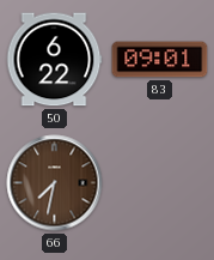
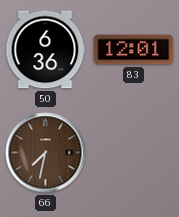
50: 6:22 -> 6:36
83: 09:01 -> 12:01
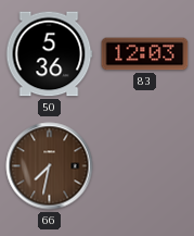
50: 6:36 -> 5:36
83: 12:01 -> 12:03
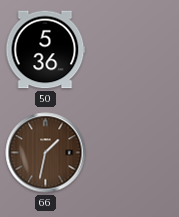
83: 12:03 -> none
66: 7:32 -> 1:32
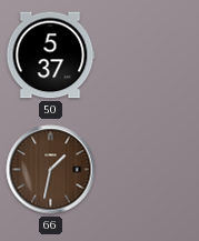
50: 5:36 -> 5:37
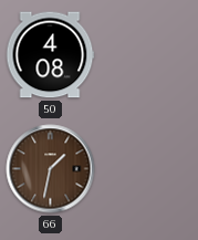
50: 5:37 -> 4:08
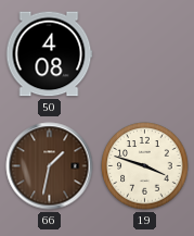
19: none -> 3:48
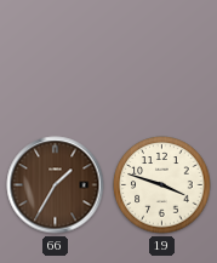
50: 4:08 -> none
66: 1:32 -> 1:35
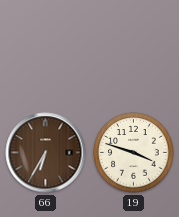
66: 1:35 -> 6:35
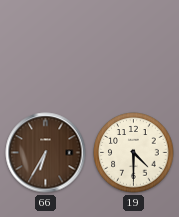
19: 3:48 -> 4:30
